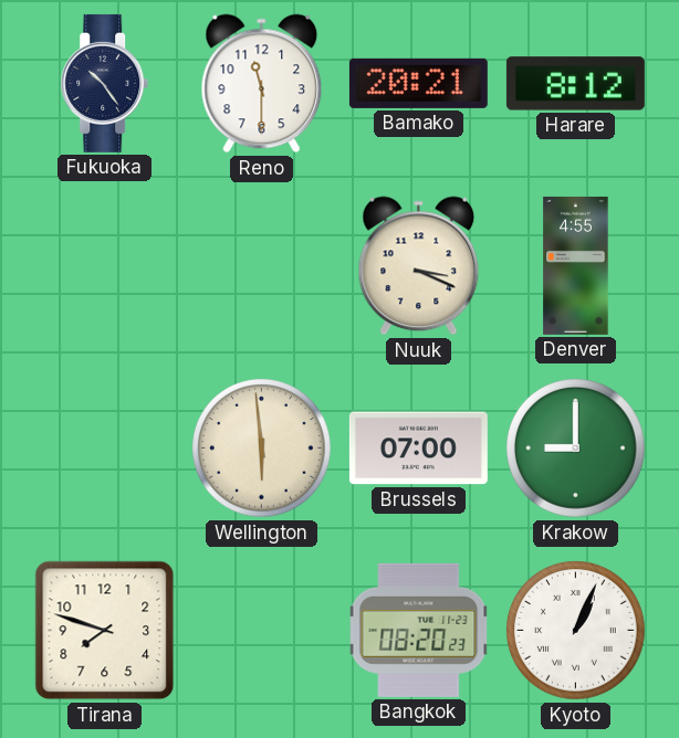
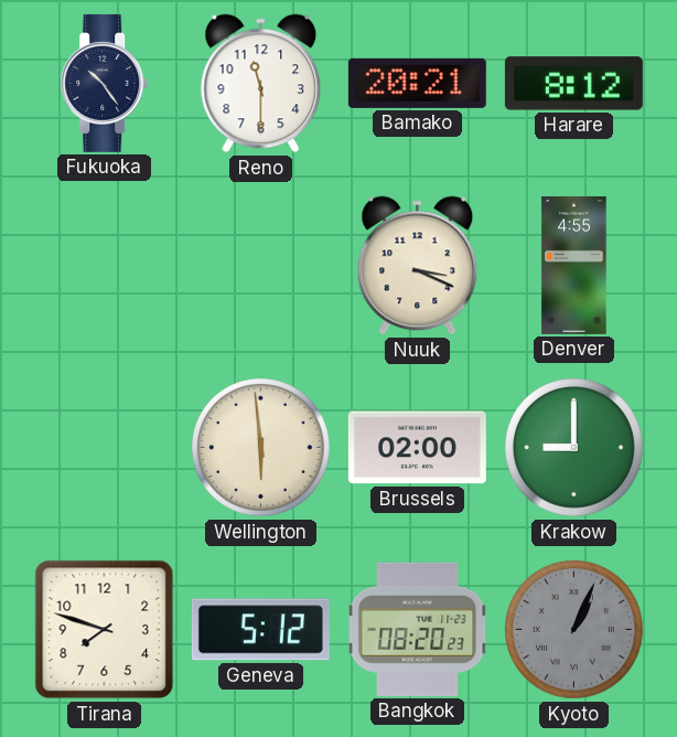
Brussels: 07:00 -> 02:00
Geneva: none -> 5:12
Kyoto dial: white -> grey
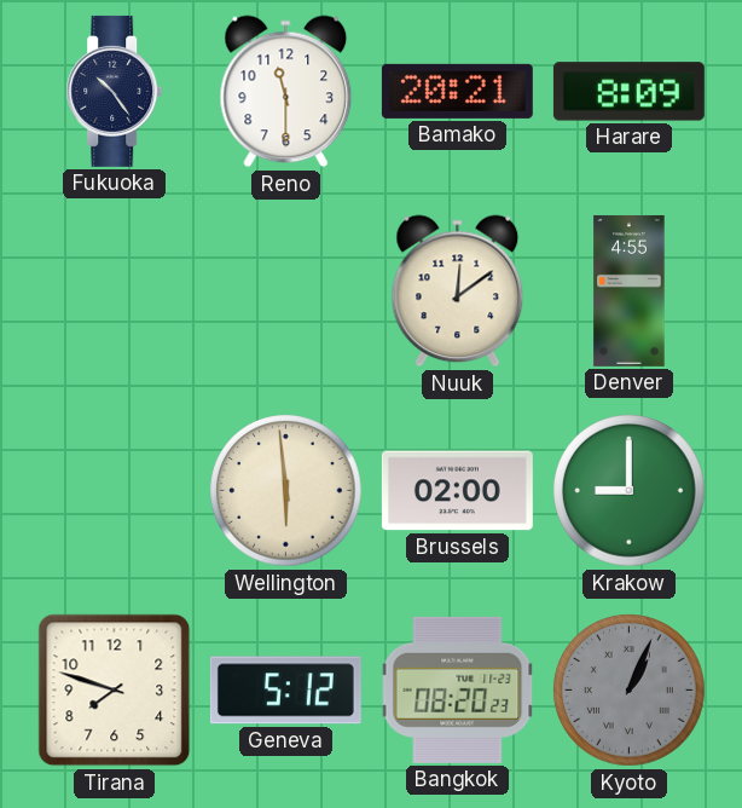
Harare: 8:12 -> 8:09
Nuuk: 3:19 -> 12:09
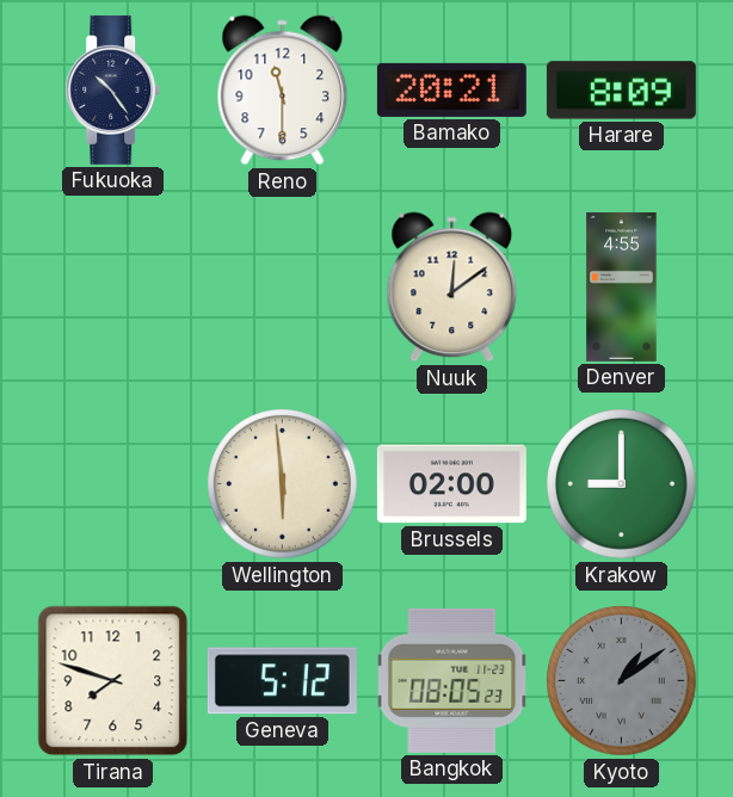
Bangkok: 08:20 -> 08:05
Kyoto: 1:04 -> 1:09
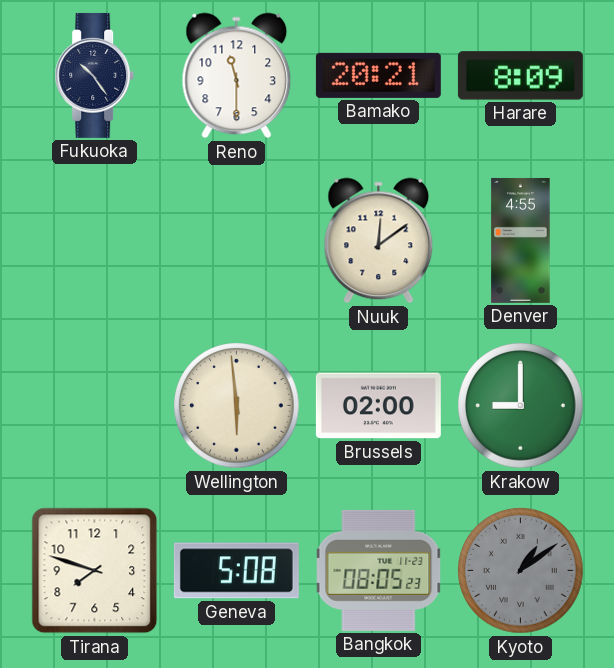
Geneva: 5:12 -> 5:08
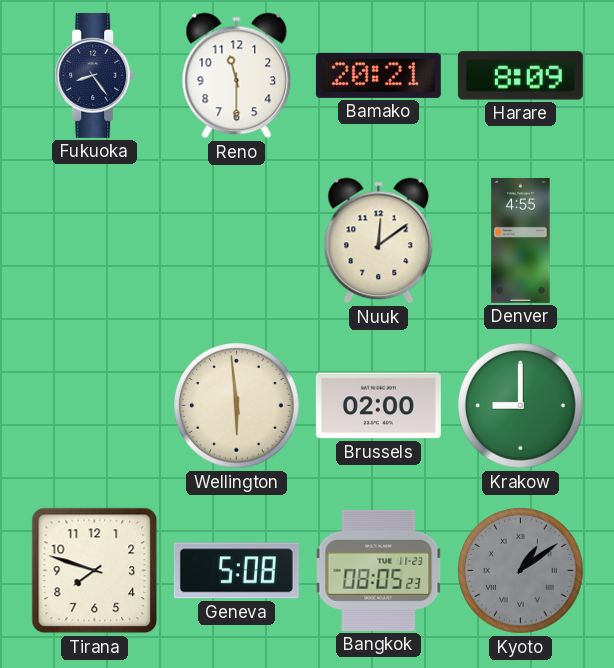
Fukuoka: 10:24 -> 8:24
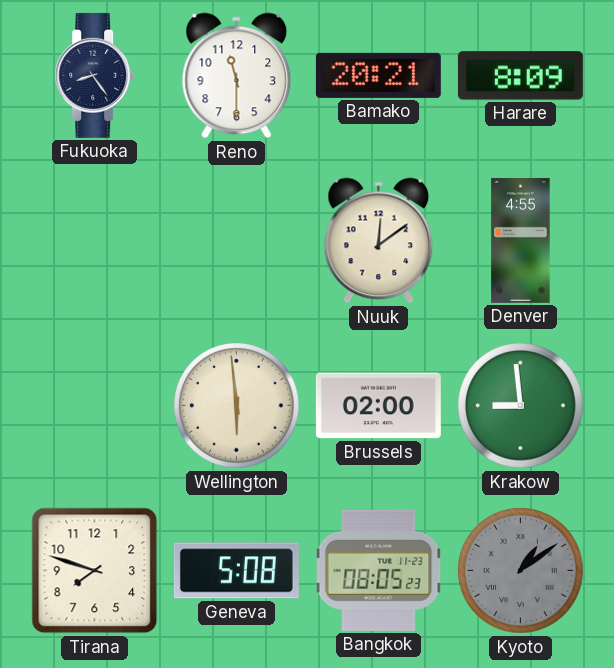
Krakow: 9:00 -> 8:59
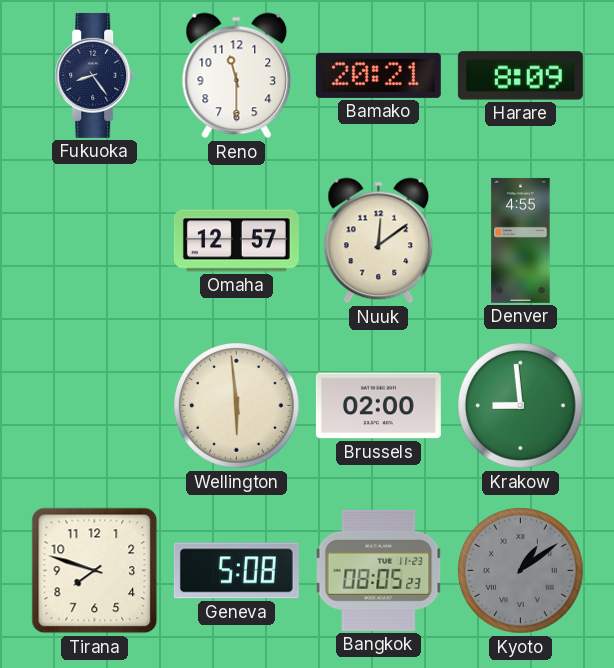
Omaha: none -> 12:57
